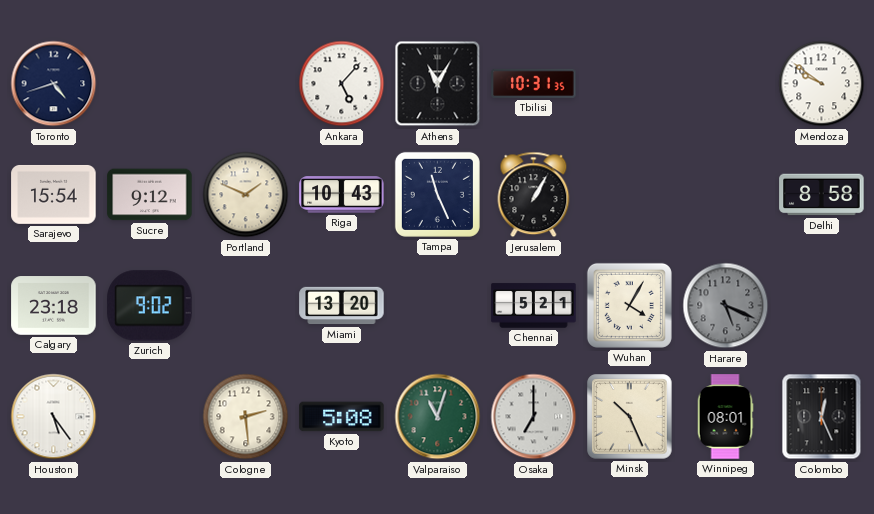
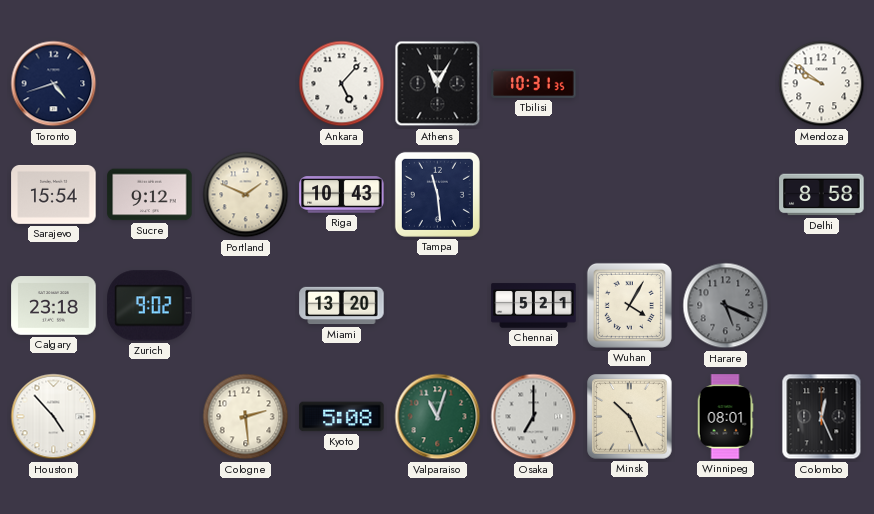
Tampa: 11:26 -> 11:29
Jerusalem: 1:05 -> none
Houston: 5:24 -> 4:53
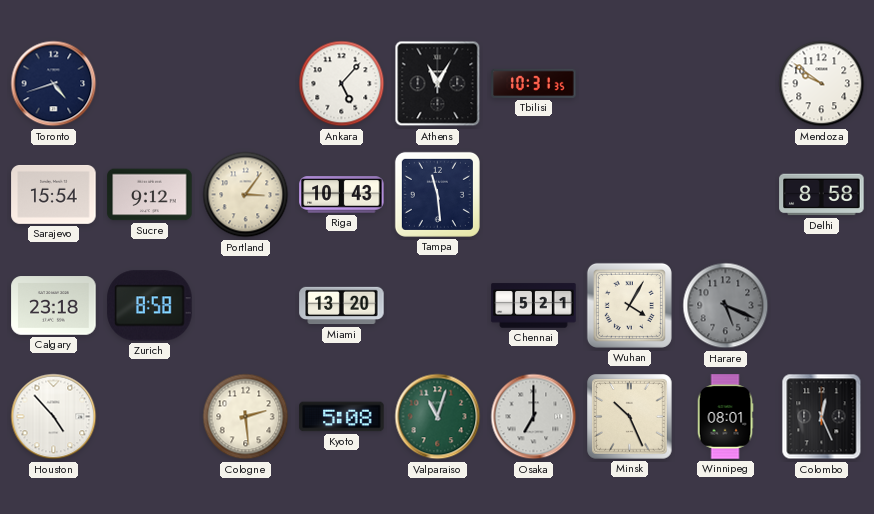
Portland: 1:49 -> 3:06
Zurich: 9:02 -> 8:58
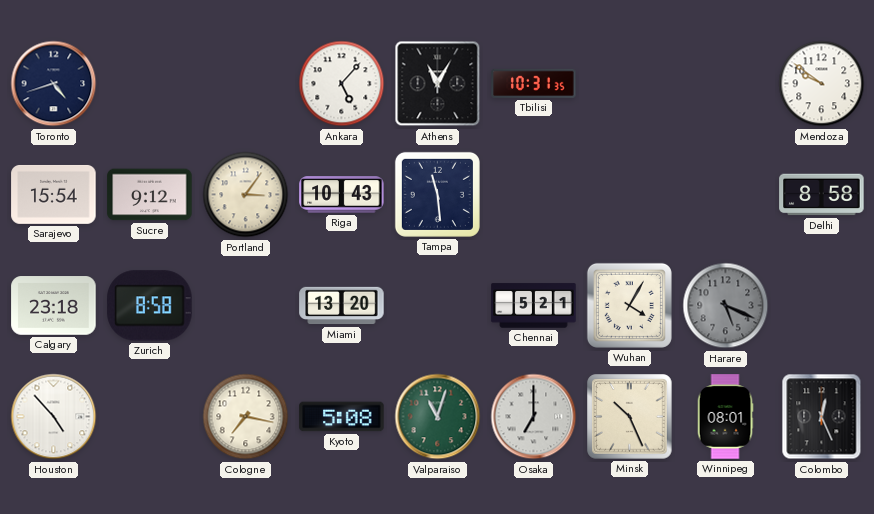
Cologne: 2:29 -> 7:17
